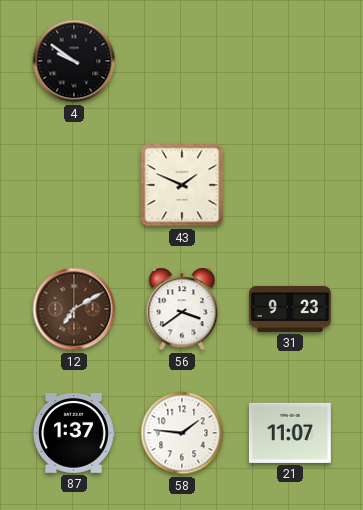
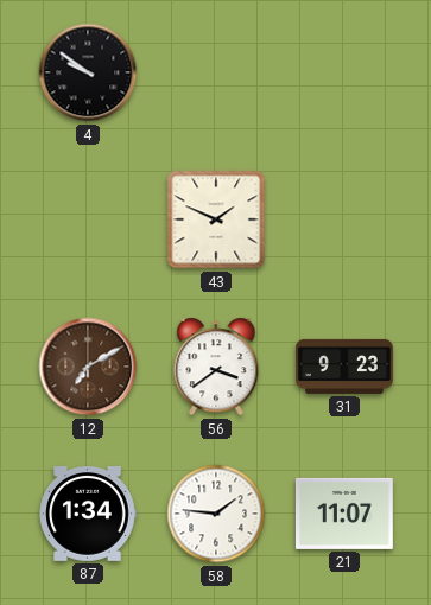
87: 1:37 -> 1:34
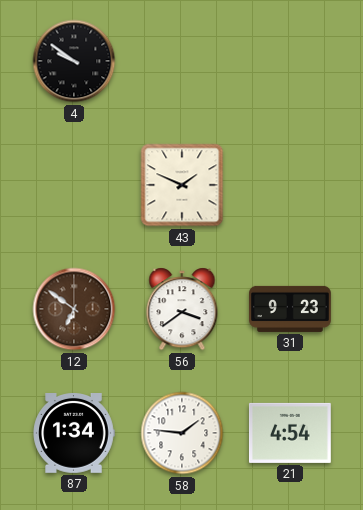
12: 7:10 -> 6:51
21: 11:07 -> 4:54
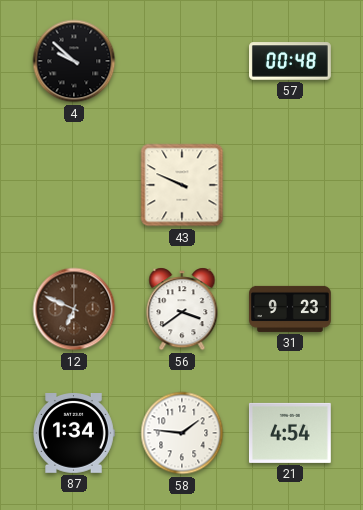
4: 9:51 -> 9:52
57: none -> 00:48
43: 1:49 -> 9:49
12: 6:51 -> 6:49
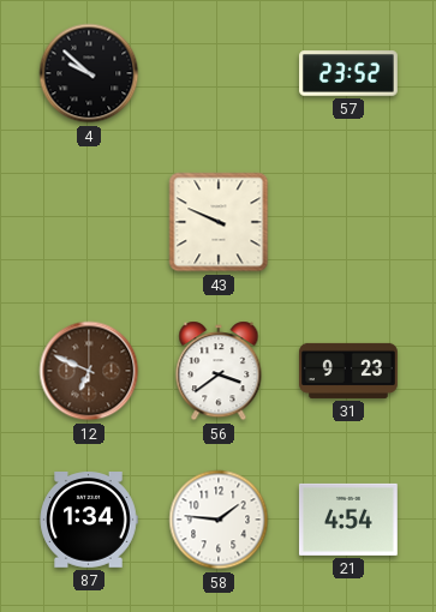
57: 00:48 -> 23:52
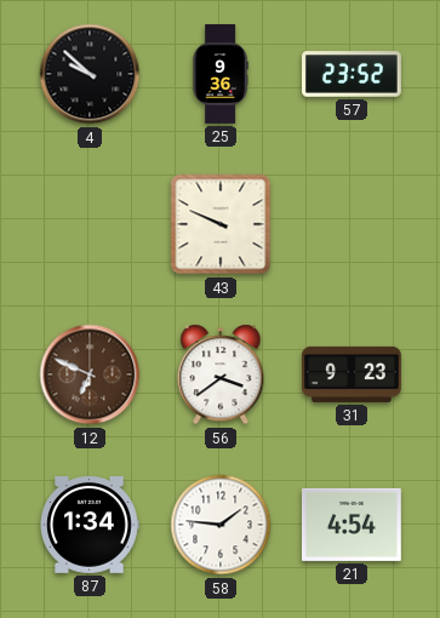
25: none -> 9:36
